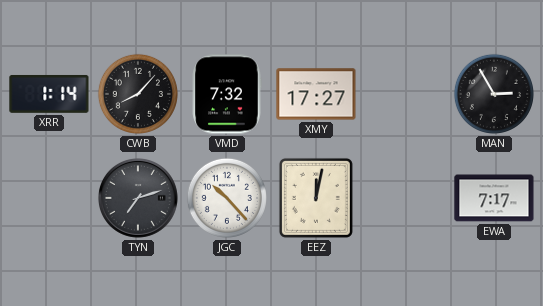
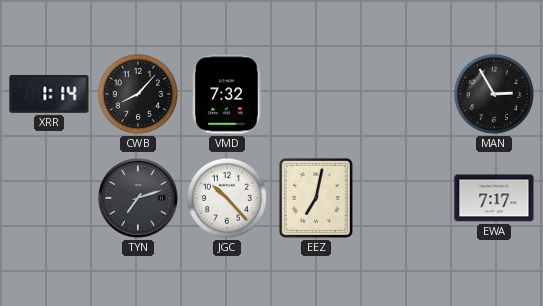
XMY: 17:27 -> none
EEZ: 12:02 -> 7:02
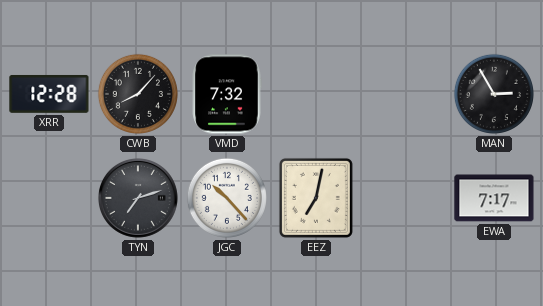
XRR: 1:14 -> 12:28
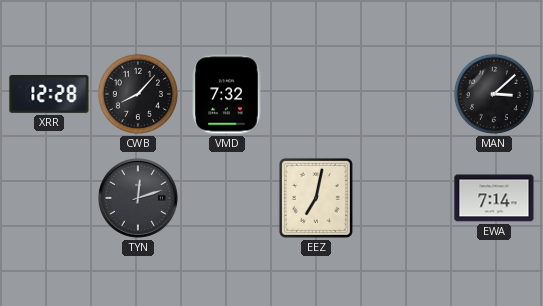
MAN: 2:55 -> 3:08
TYN: 7:12 -> 12:12
JGC: 10:23 -> none
EWA: 7:17 -> 7:14
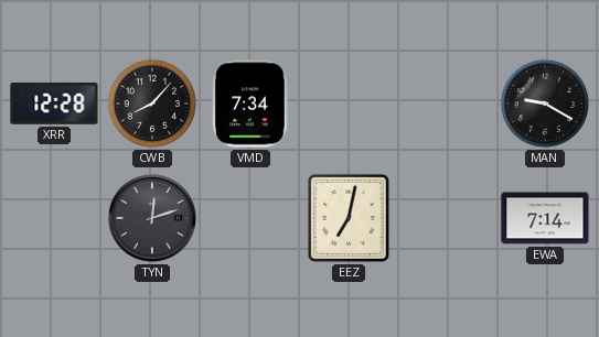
VMD: 7:32 -> 7:34
MAN: 3:08 -> 9:20
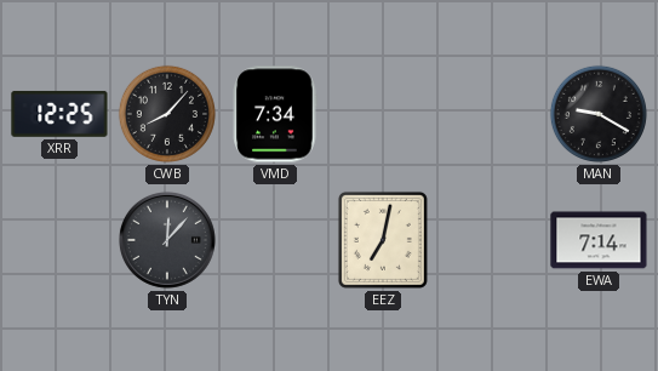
XRR: 12:28 -> 12:25
TYN: 12:12 -> 12:07
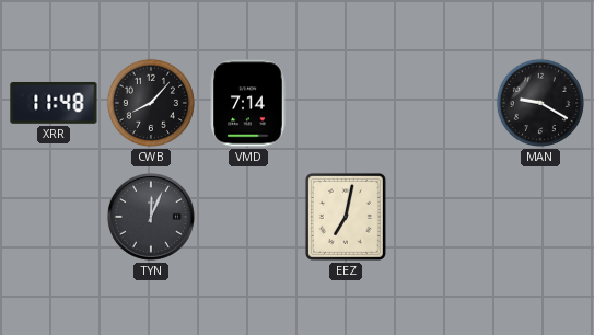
XRR: 12:25 -> 11:48
VMD: 7:34 -> 7:14
TYN: 12:07 -> 12:04
EWA: 7:14 -> none
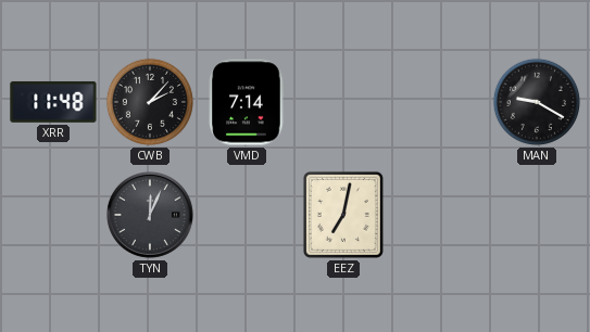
CWB: 8:07 -> 2:07
